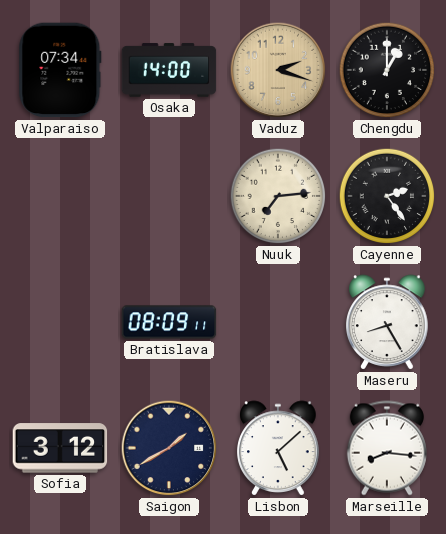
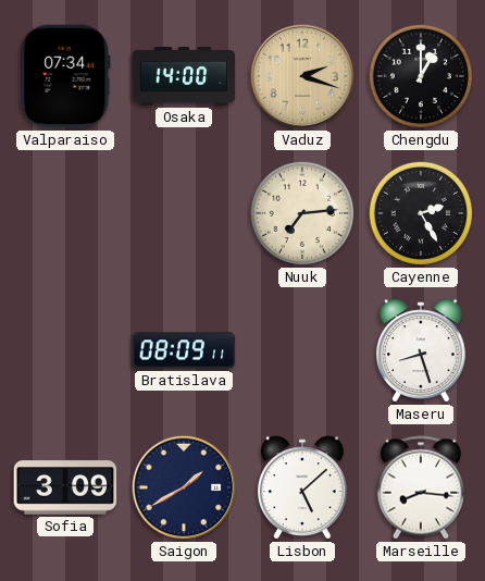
Cayenne: 2:24 -> 2:25
Maseru: 8:25 -> 8:27
Sofia: 3:12 -> 3:09
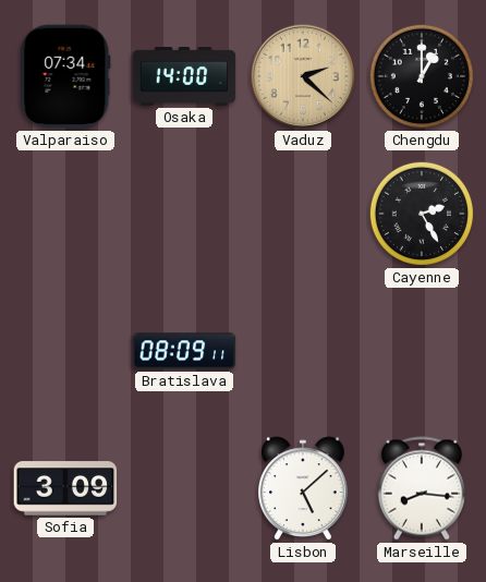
Vaduz: 2:18 -> 2:22
Nuuk: 7:14 -> none
Maseru: 8:27 -> none
Saigon: 1:40 -> none
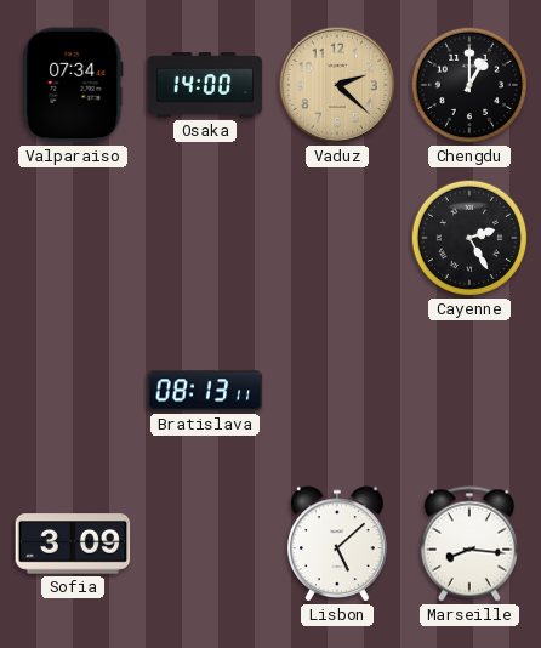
Bratislava: 08:09 -> 08:13
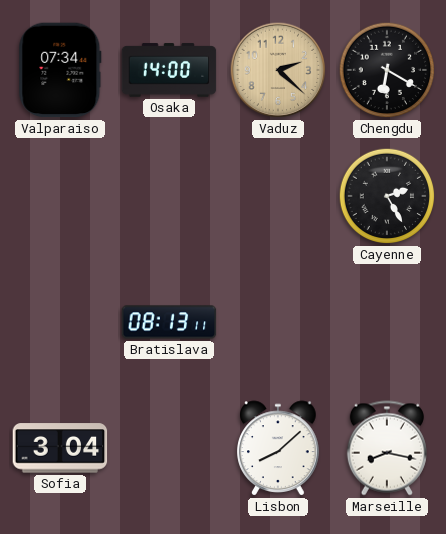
Chengdu: 1:00 -> 6:20
Sofia: 3:09 -> 3:04
Lisbon: 5:08 -> 8:08
Marseille: 8:16 -> 8:17
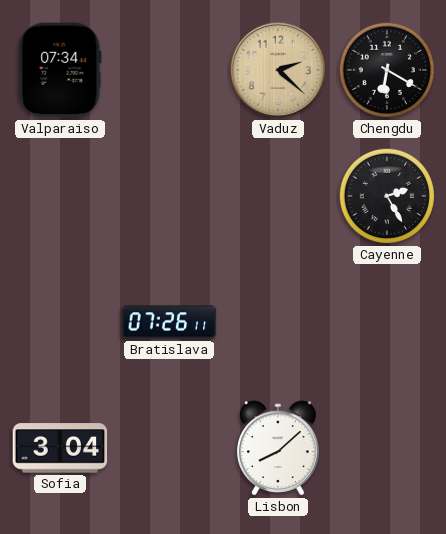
Osaka: 14:00 -> none
Bratislava: 08:13 -> 07:26
Marseille: 8:17 -> none
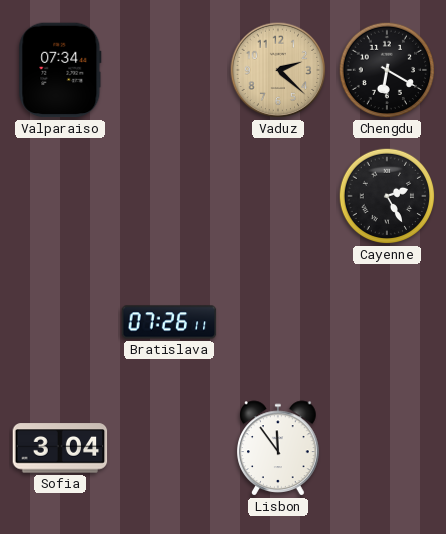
Lisbon: 8:08 -> 11:54
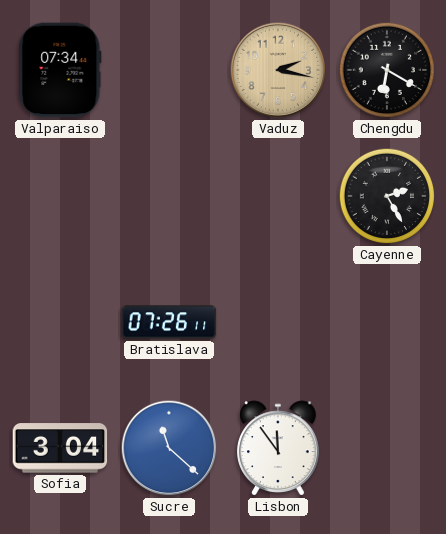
Vaduz: 2:22 -> 2:17
Sucre: none -> 11:22
